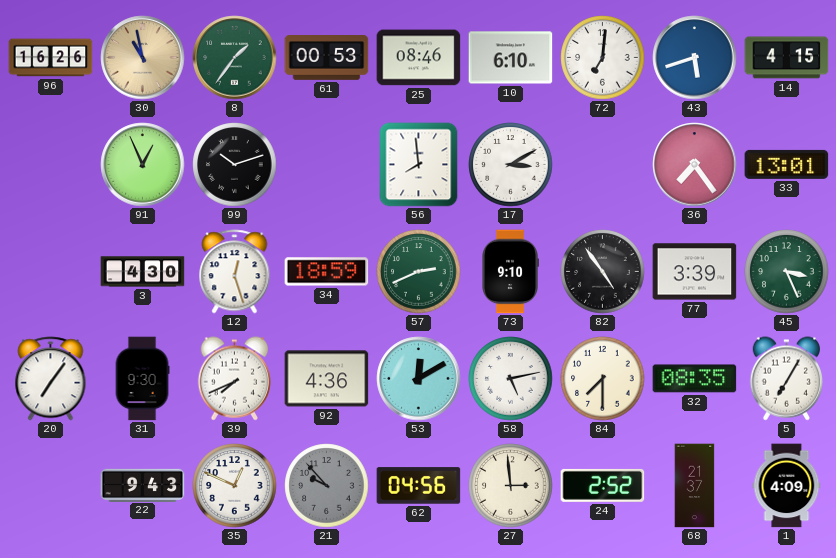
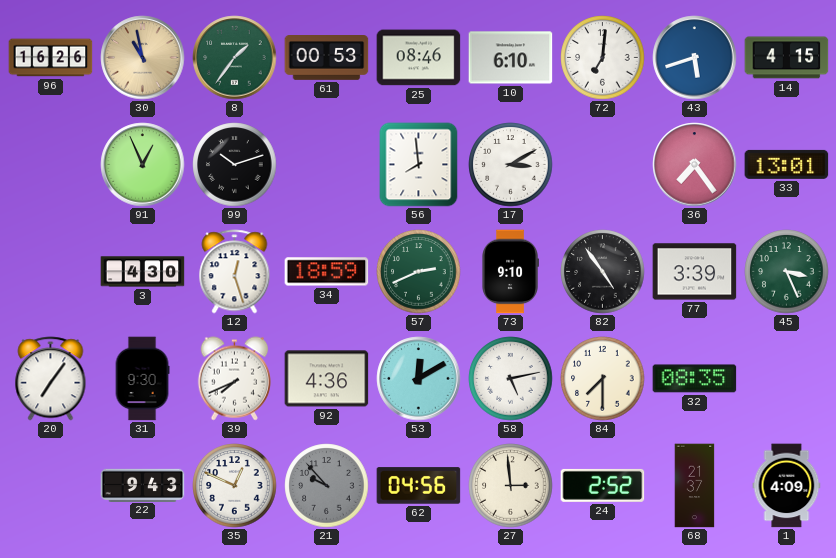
5: 7:05 -> none
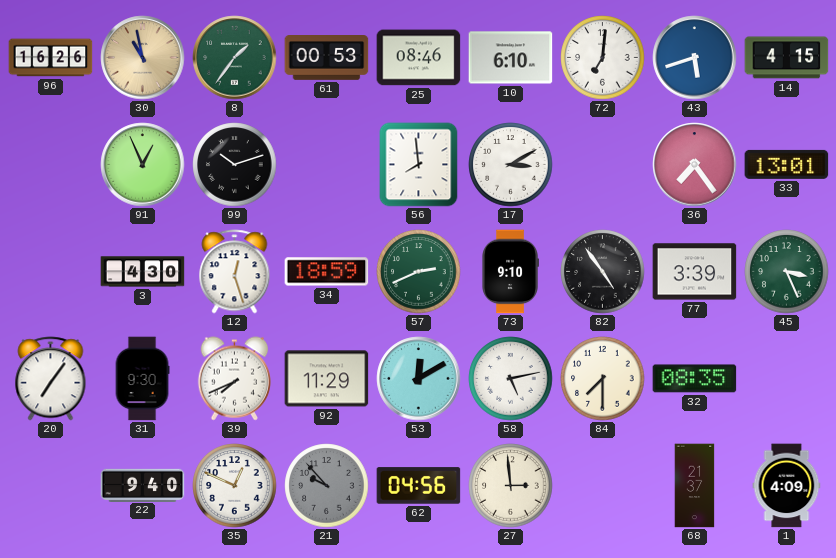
92: 4:36 -> 11:29
22: 9:43 -> 9:40
24: 2:52 -> none
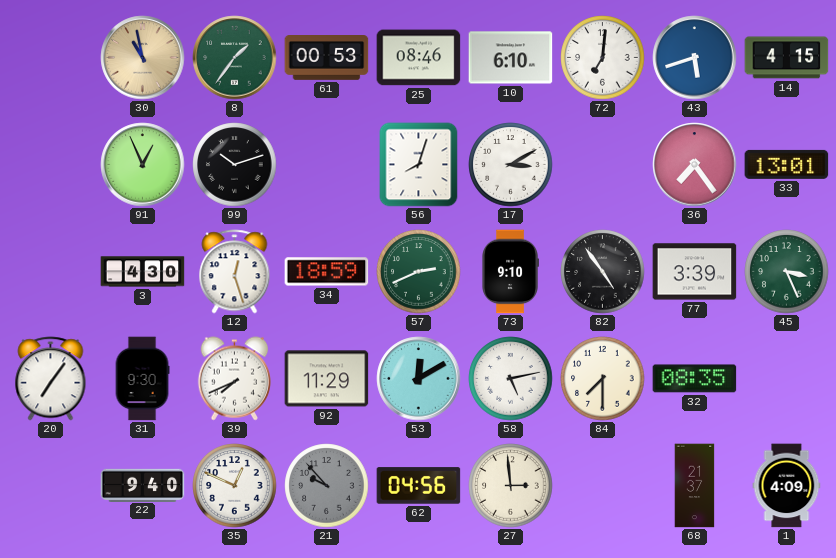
96: 16:26 -> none
56: 7:59 -> 8:03
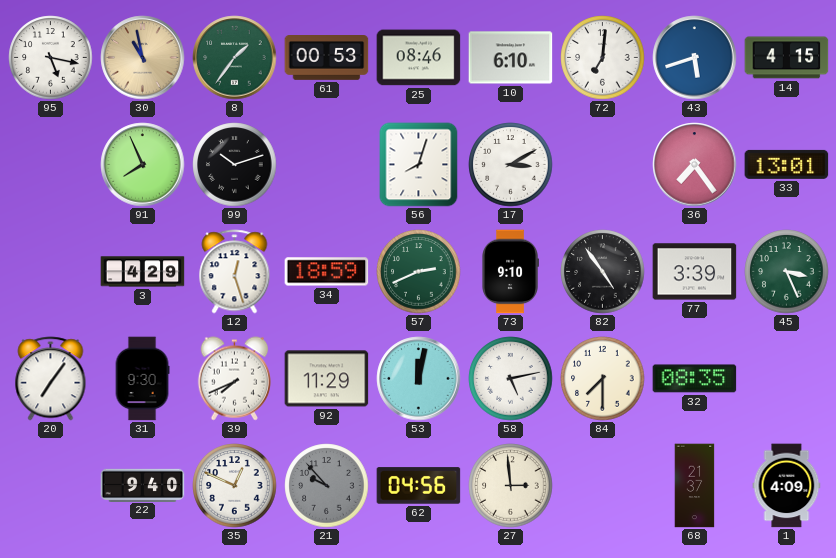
95: none -> 5:17
91: 12:56 -> 7:56
3: 4:30 -> 4:29
53: 12:10 -> 12:02
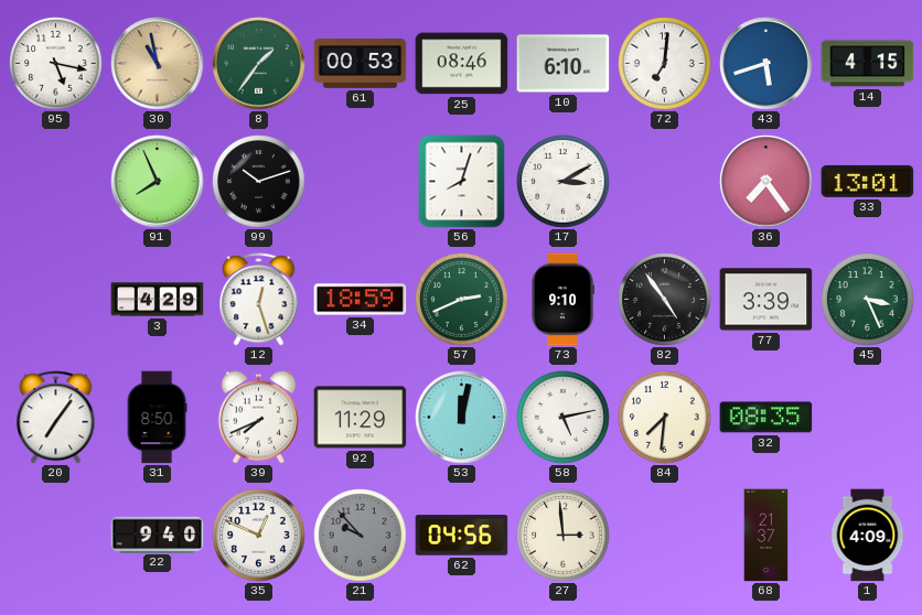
31: 9:30 -> 8:50
84: 7:30 -> 7:31
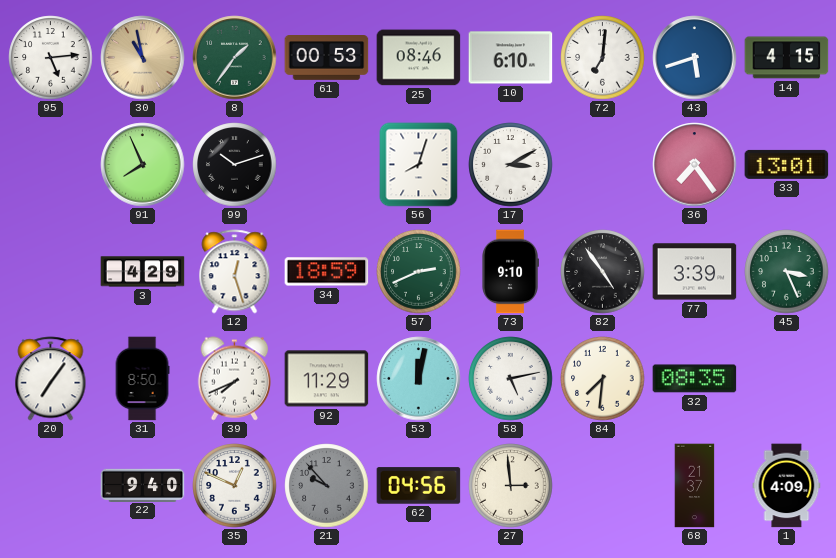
95: 5:17 -> 5:14
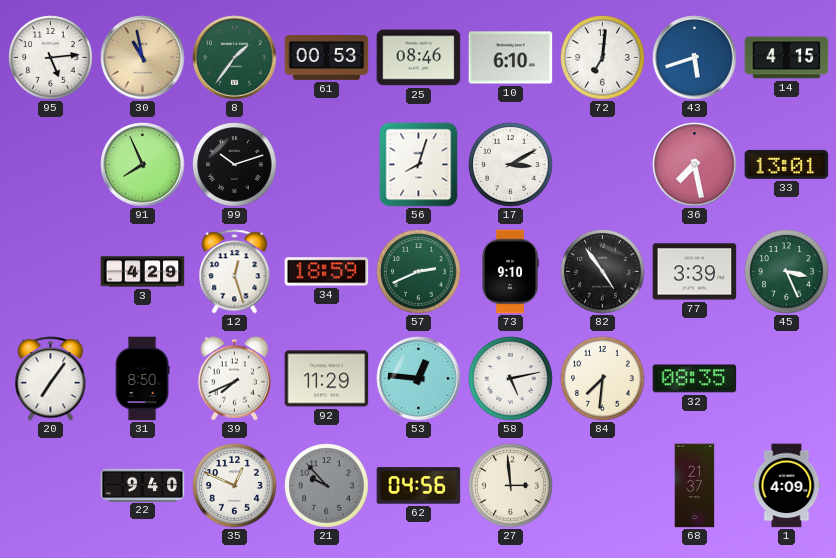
36: 7:24 -> 7:28
53: 12:02 -> 12:46
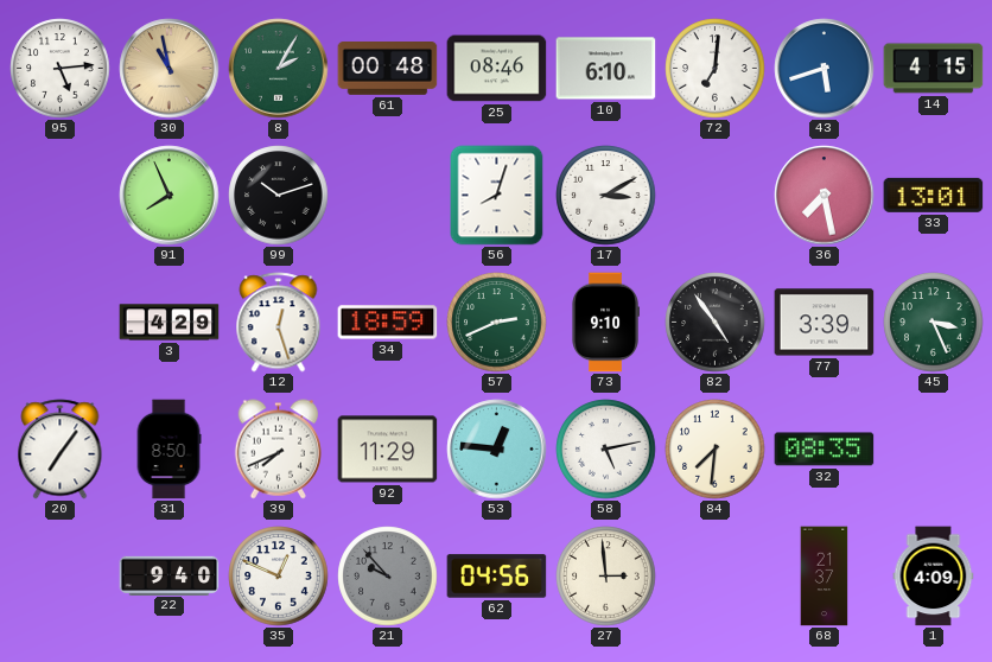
8: 1:36 -> 2:05
61: 00:53 -> 00:48
